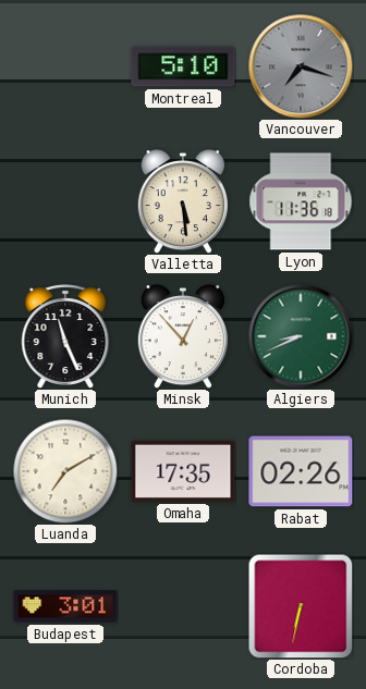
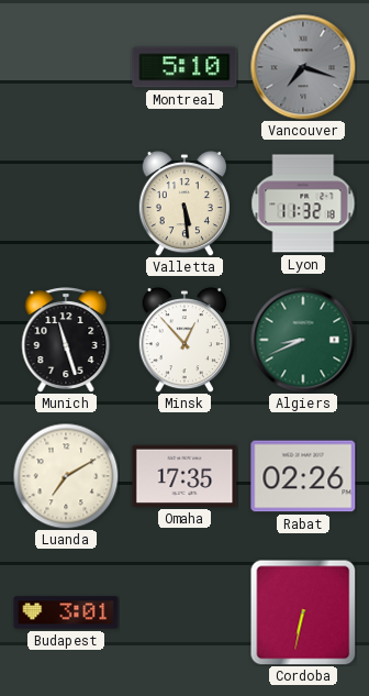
Lyon: 11:36 -> 11:32
Munich: 11:26 -> 11:27
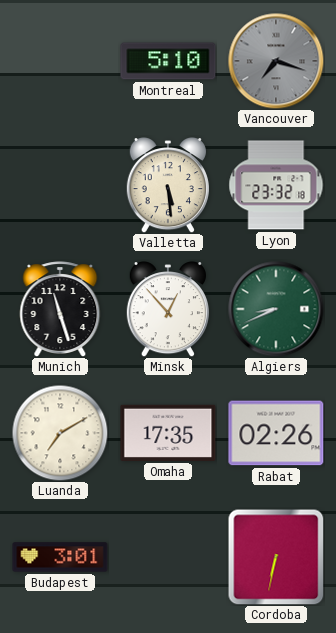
Lyon: 11:32 -> 23:32
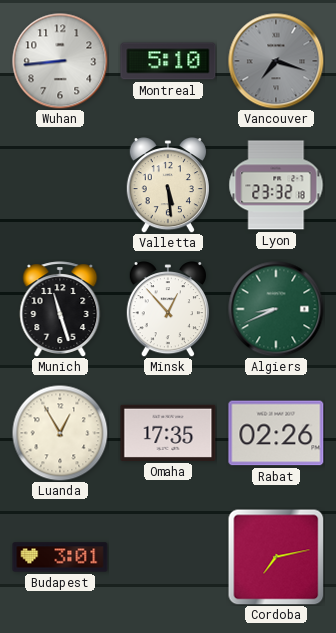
Wuhan: none -> 8:44
Luanda: 7:10 -> 12:55
Cordoba: 6:32 -> 7:13
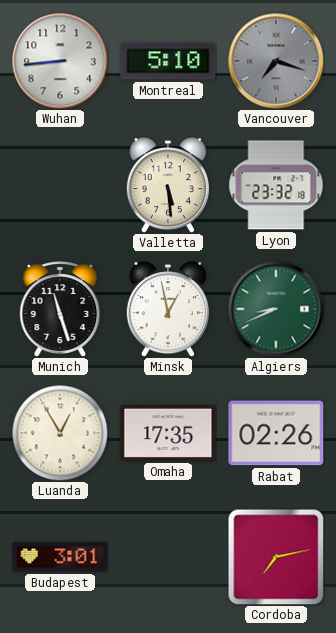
Minsk: 12:53 -> 12:58
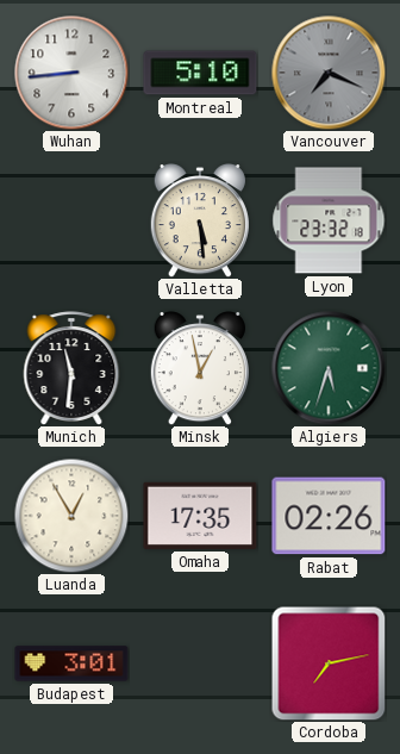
Vancouver: 7:18 -> 7:19
Munich: 11:27 -> 11:31
Algiers: 8:41 -> 5:33
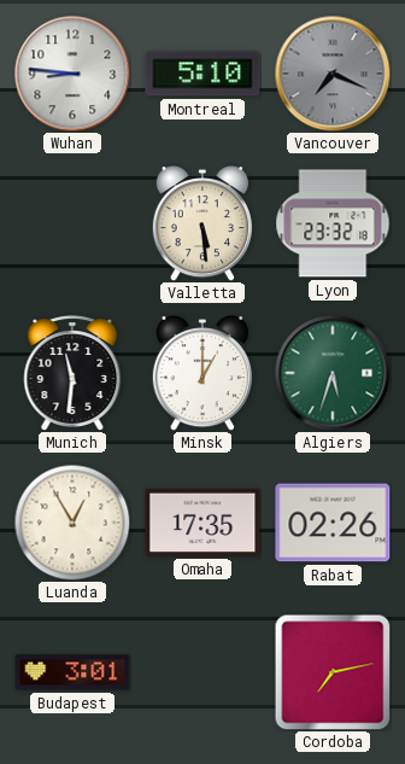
Wuhan: 8:44 -> 8:46
Minsk: 12:58 -> 1:00
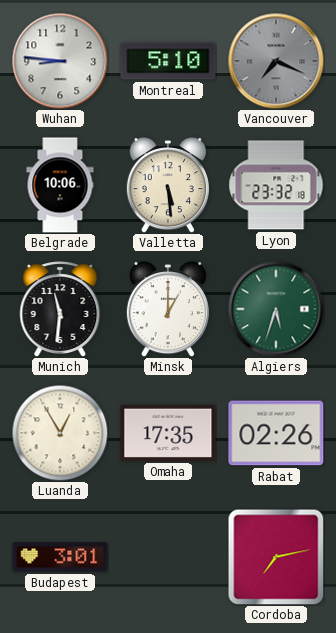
Belgrade: none -> 10:06
